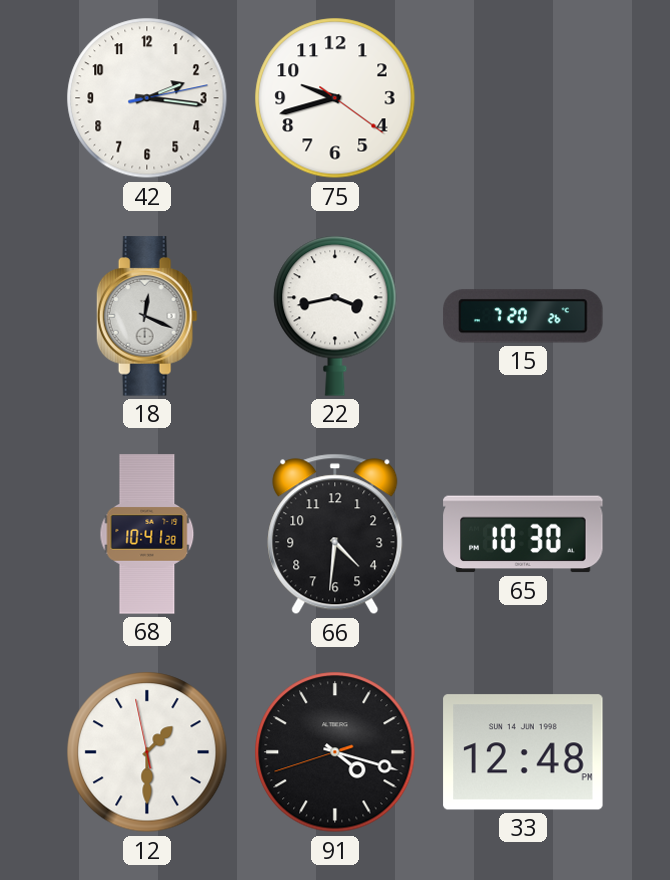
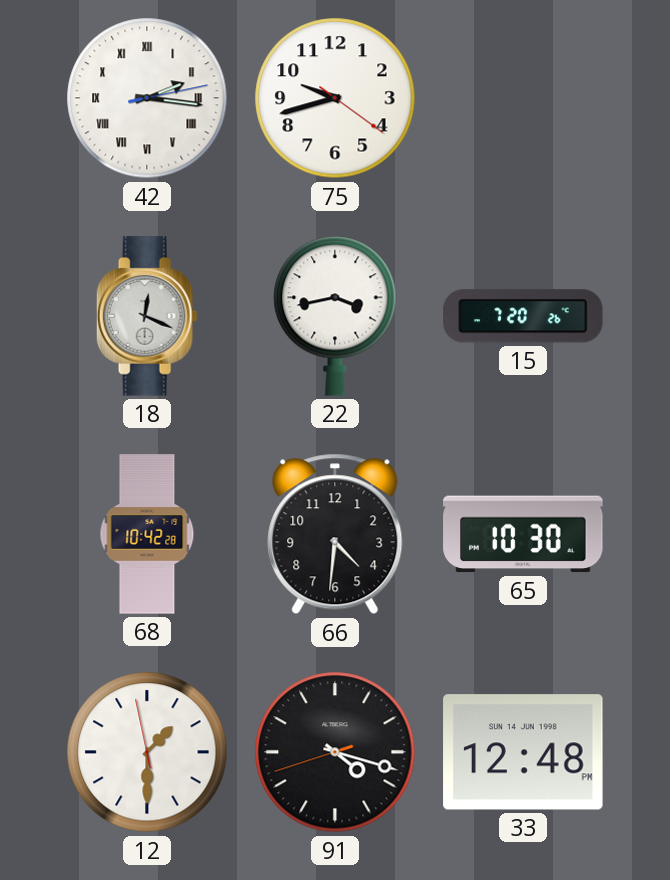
42 numerals: Arabic -> Roman
68: 10:41 -> 10:42
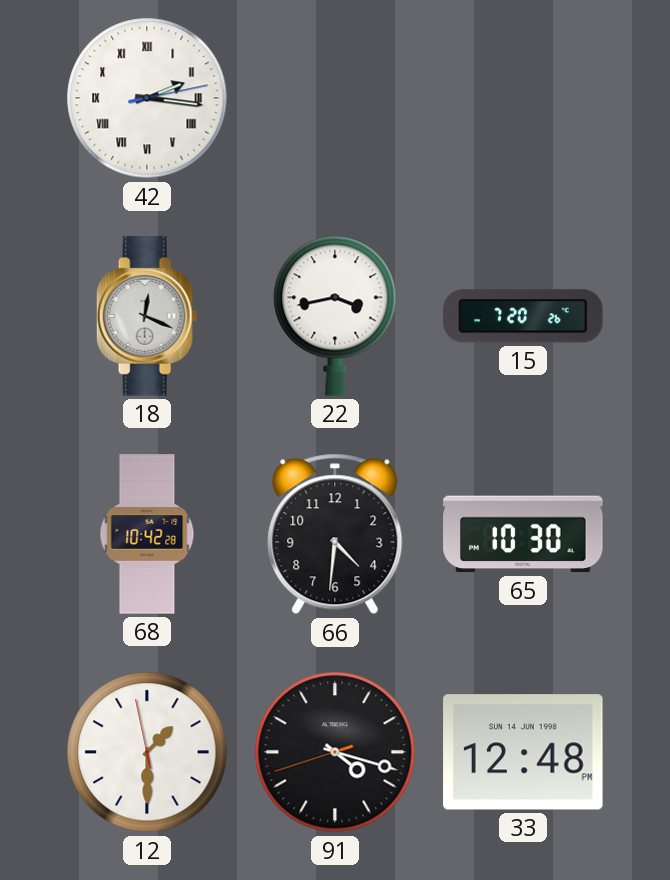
75: 9:42 -> none
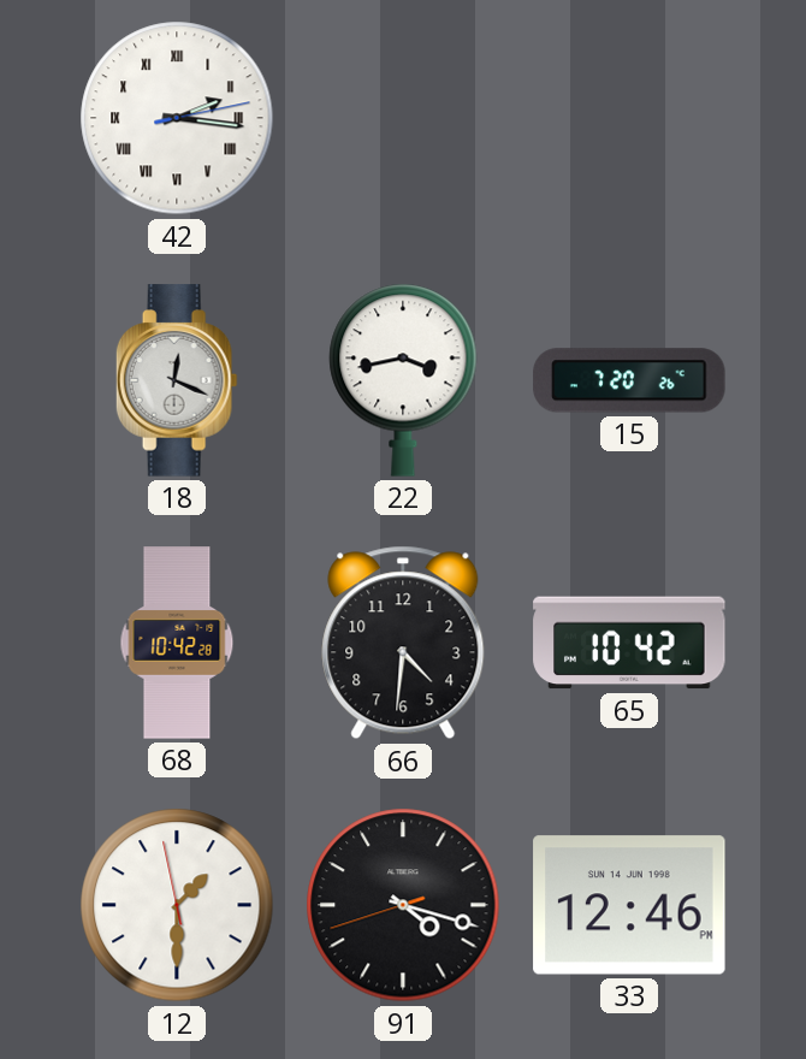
65: 10:30 -> 10:42
33: 12:48 -> 12:46
